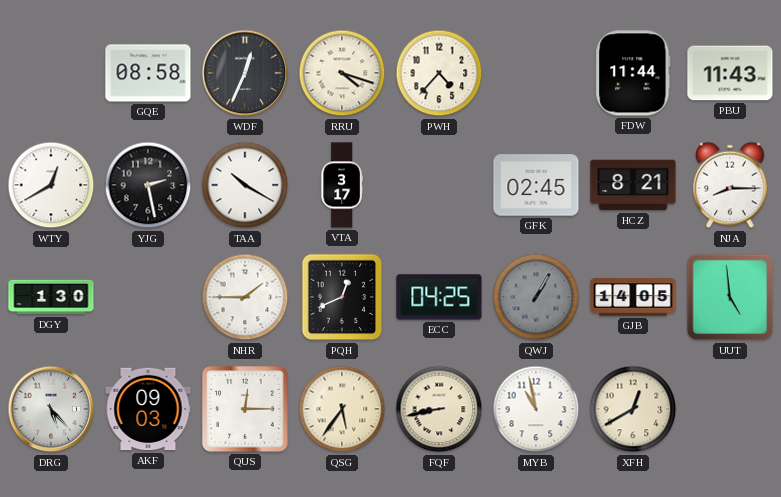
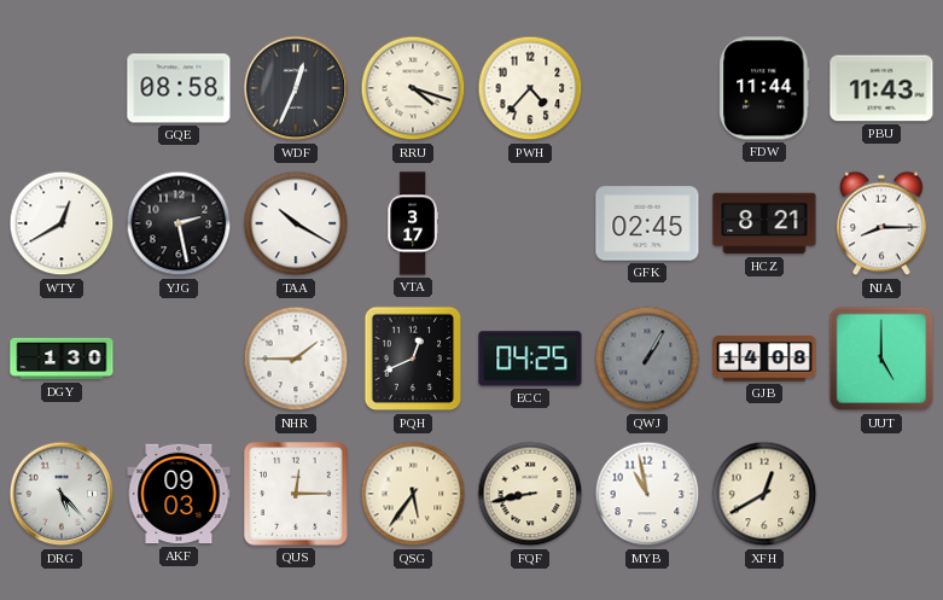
GJB: 14:05 -> 14:08
UUT: 4:59 -> 5:00
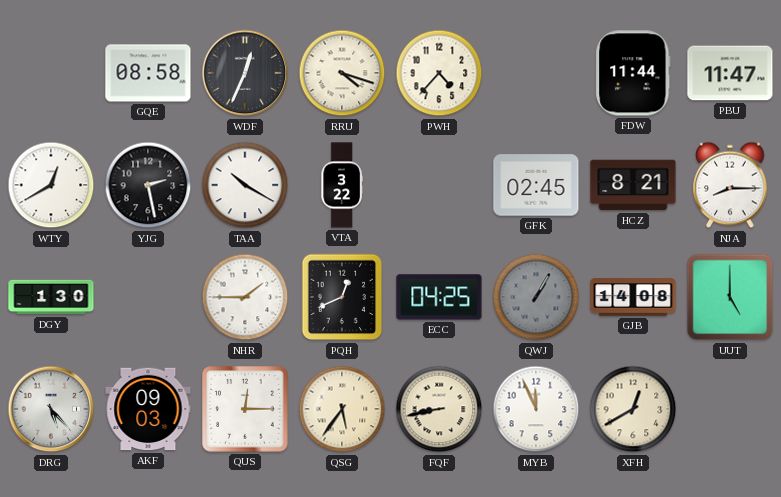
PBU: 11:43 -> 11:47
VTA: 3:17 -> 3:22
MYB: 10:58 -> 11:56
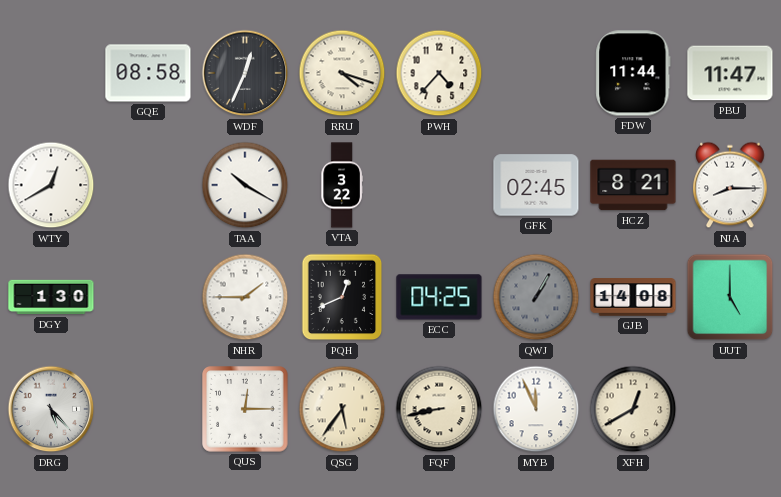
YJG: 2:28 -> none
AKF: 09:03 -> none
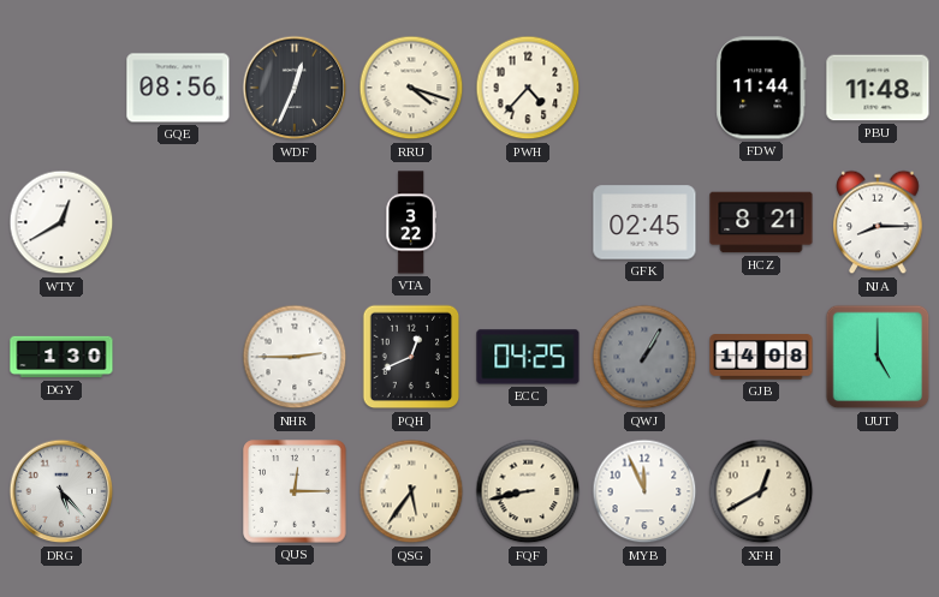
GQE: 08:58 -> 08:56
PBU: 11:47 -> 11:48
TAA: 10:20 -> none
NHR: 1:45 -> 2:45
